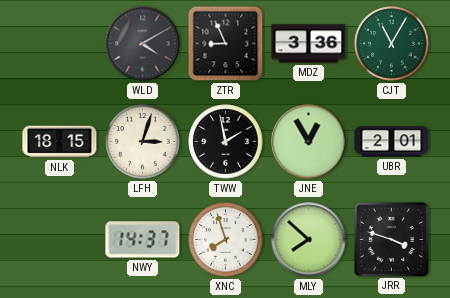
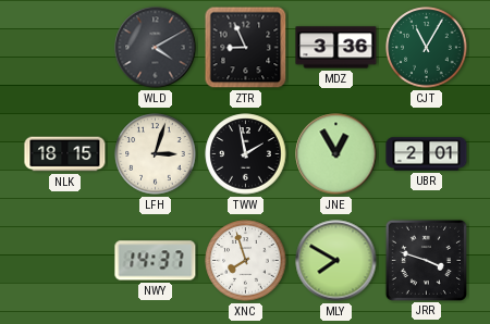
MLY: 7:52 -> 7:50
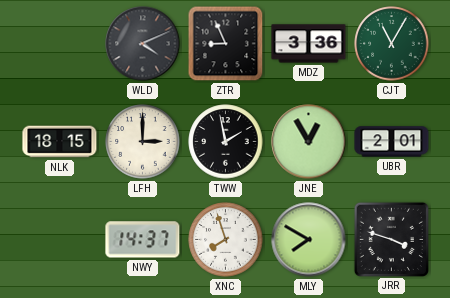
WLD: 4:10 -> 4:11
LFH: 3:03 -> 3:00
